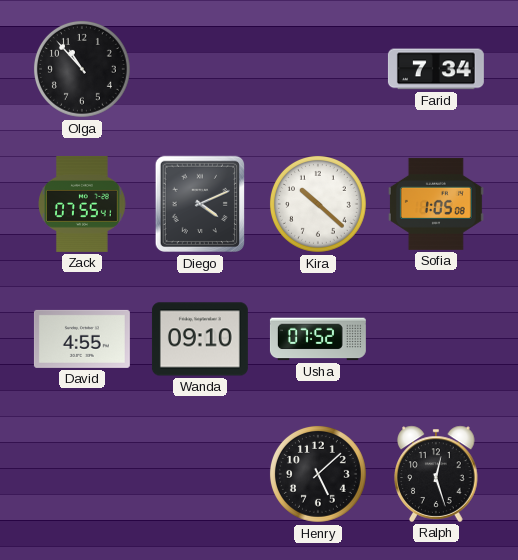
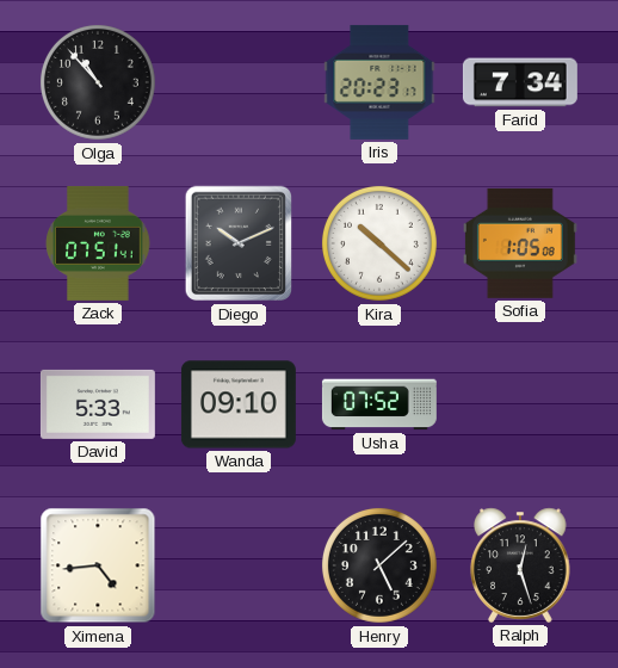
Iris: none -> 20:23
Zack: 07:55 -> 07:51
Diego: 4:11 -> 10:11
David: 4:55 -> 5:33
Ximena: none -> 4:44
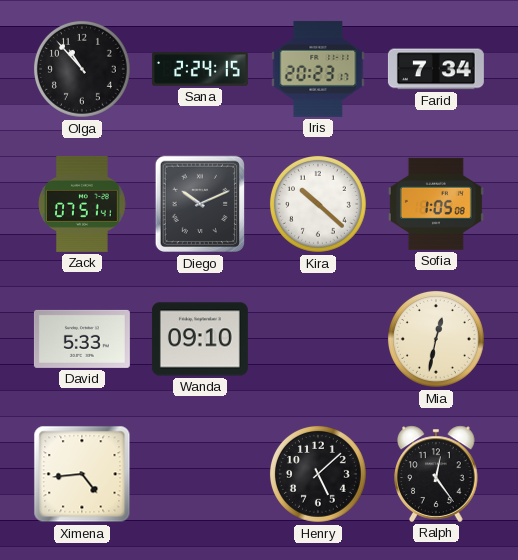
Sana: none -> 2:24
Usha: 07:52 -> none
Mia: none -> 12:32
Ralph: 12:27 -> 12:24
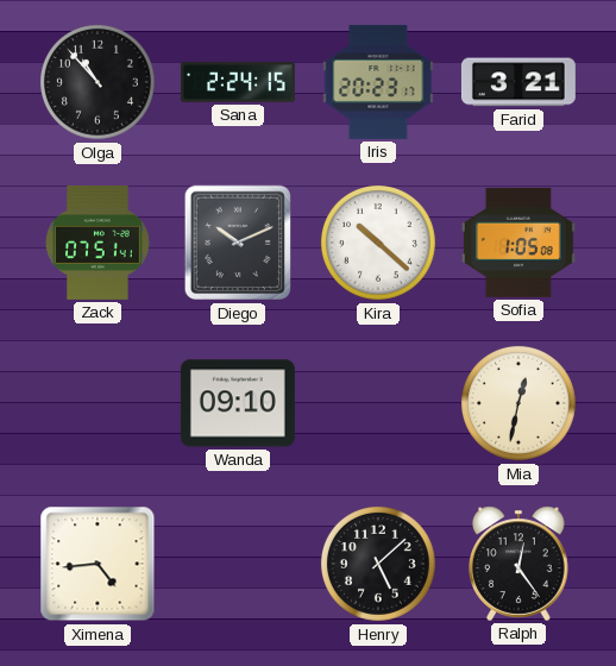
Farid: 7:34 -> 3:21
David: 5:33 -> none
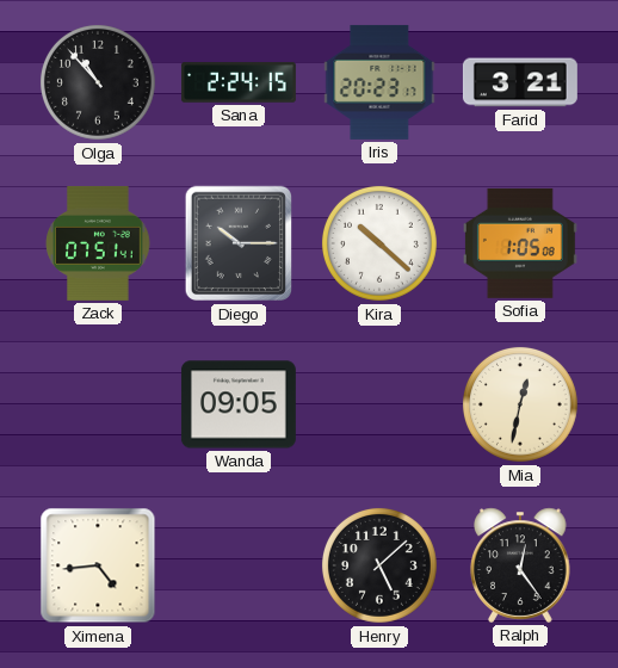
Diego: 10:11 -> 10:15
Wanda: 09:10 -> 09:05
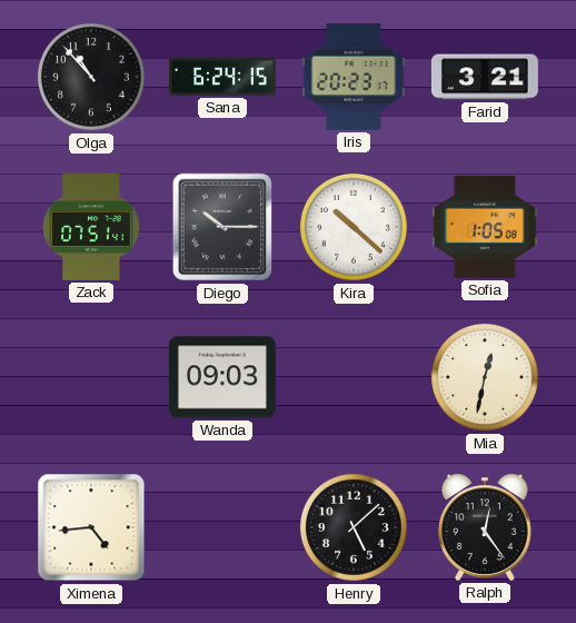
Sana: 2:24 -> 6:24
Wanda: 09:05 -> 09:03
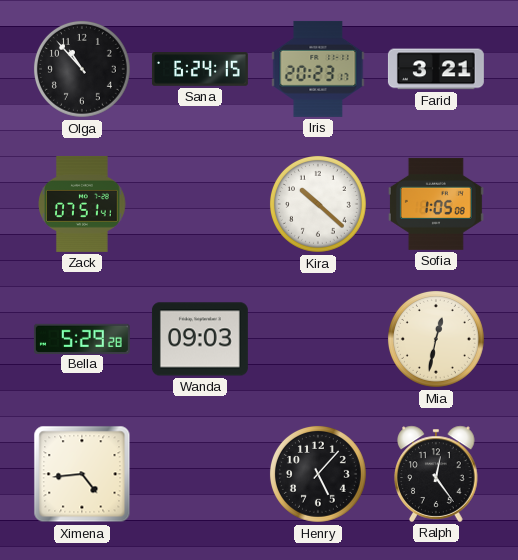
Diego: 10:15 -> none
Bella: none -> 5:29
Henry: 5:08 -> 5:07
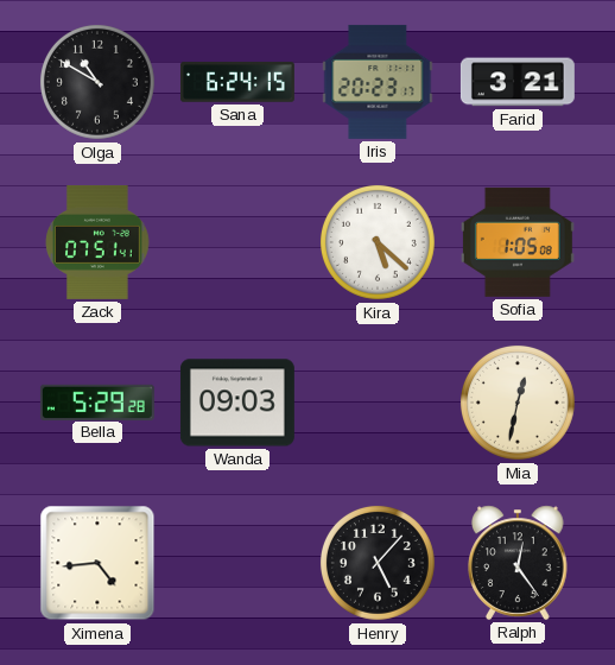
Olga: 10:53 -> 10:50
Kira: 10:22 -> 5:22
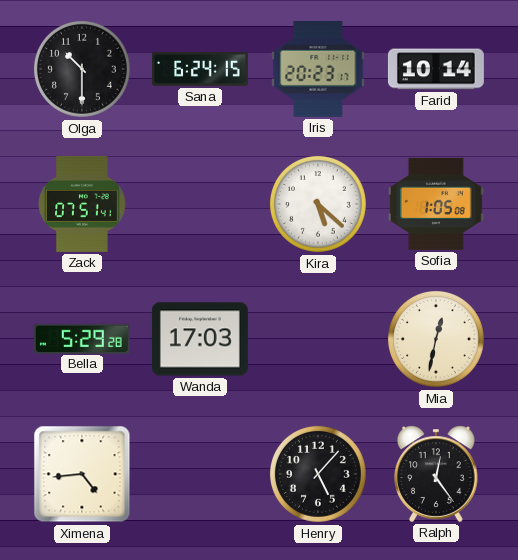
Olga: 10:50 -> 10:30
Farid: 3:21 -> 10:14
Wanda: 09:03 -> 17:03
